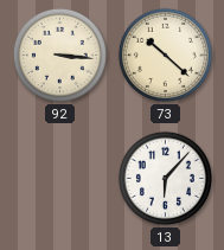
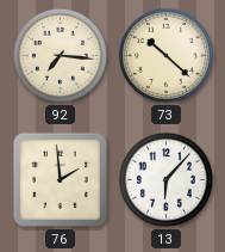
92: 3:16 -> 7:16
76: none -> 1:59
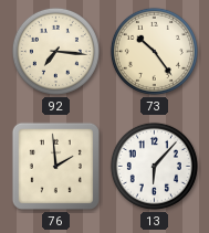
73: 10:22 -> 10:24
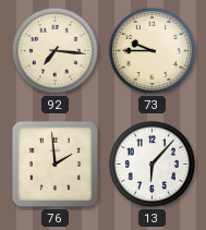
73: 10:24 -> 9:45
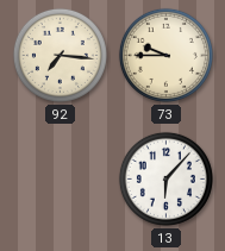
76: 1:59 -> none
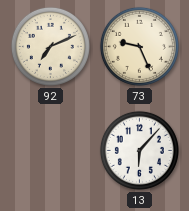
92: 7:16 -> 7:11
73: 9:45 -> 9:26
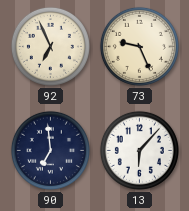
92: 7:11 -> 6:56
90: none -> 6:59
